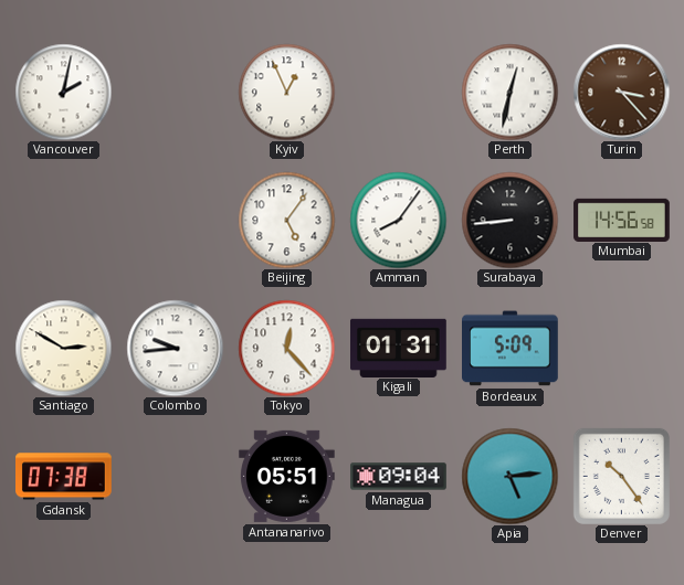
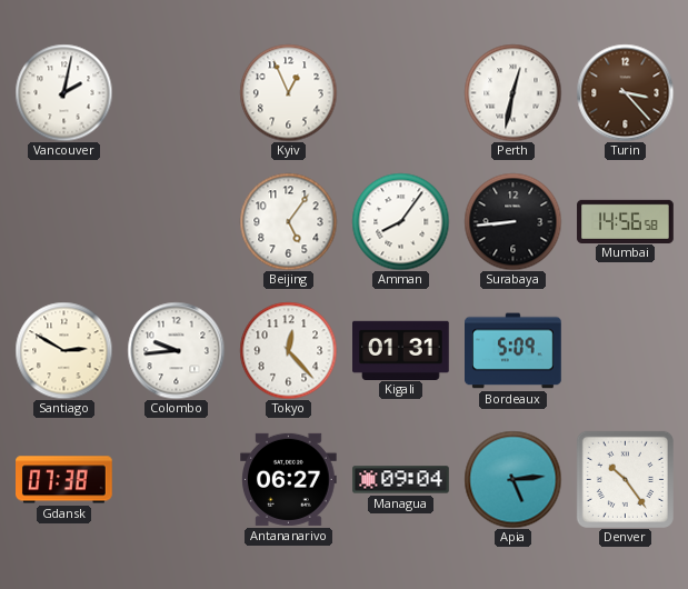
Antananarivo: 05:51 -> 06:27
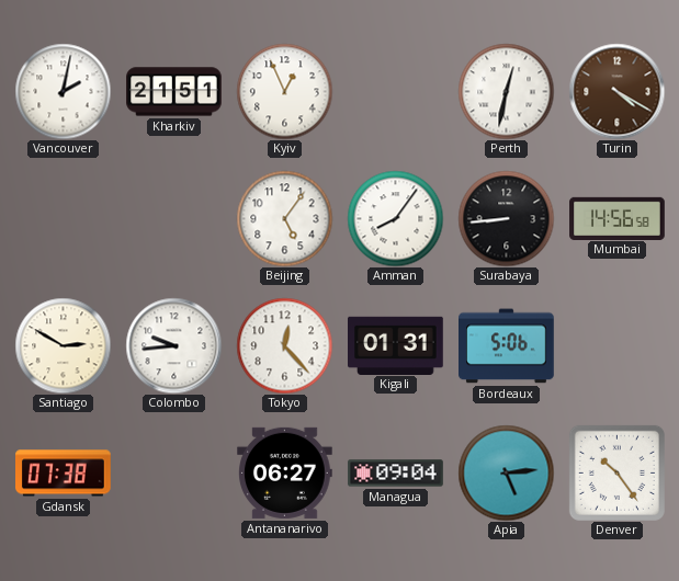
Kharkiv: none -> 21:51
Turin: 3:23 -> 4:20
Bordeaux: 5:09 -> 5:06
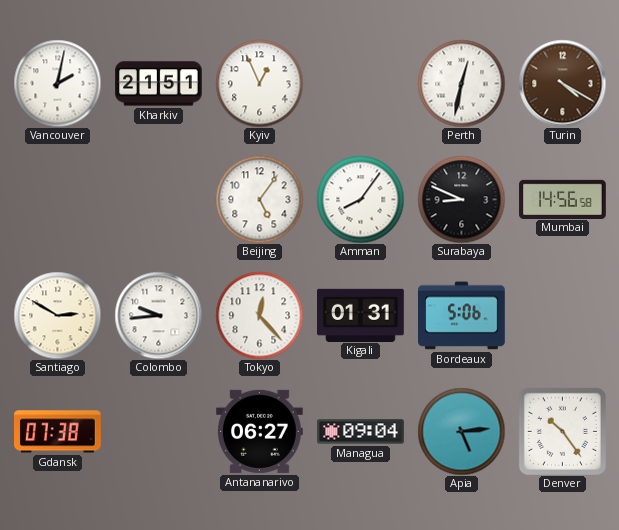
Surabaya: 8:44 -> 8:49
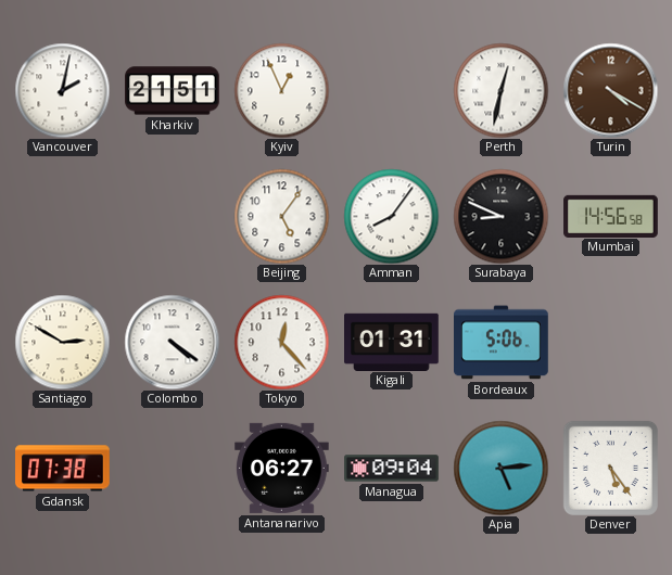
Colombo: 9:44 -> 4:21
Denver: 10:24 -> 5:24
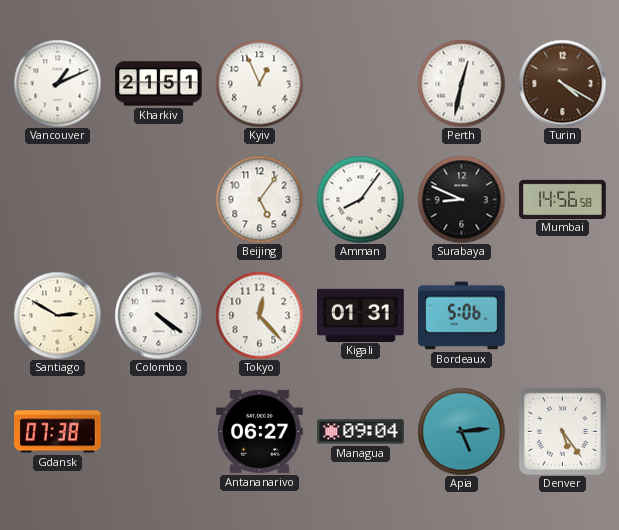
Vancouver: 2:02 -> 1:11
